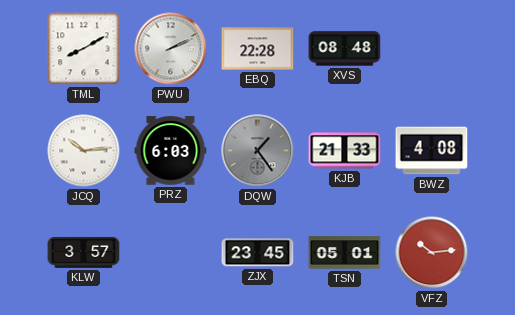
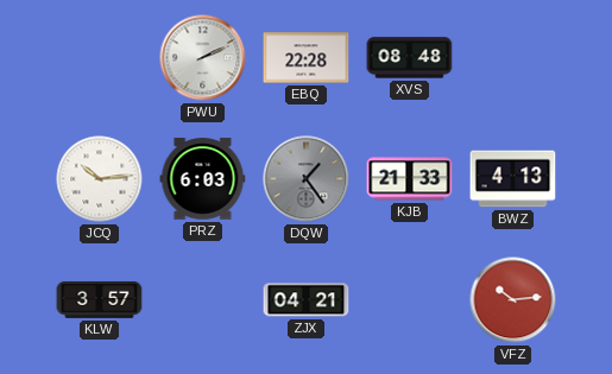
TML: 8:10 -> none
BWZ: 4:08 -> 4:13
ZJX: 23:45 -> 04:21
TSN: 05:01 -> none
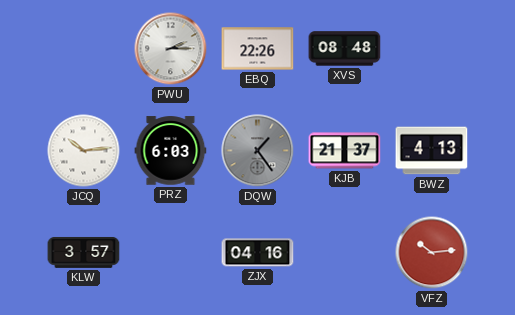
PWU: 2:11 -> 2:15
EBQ: 22:28 -> 22:26
KJB: 21:33 -> 21:37
ZJX: 04:21 -> 04:16
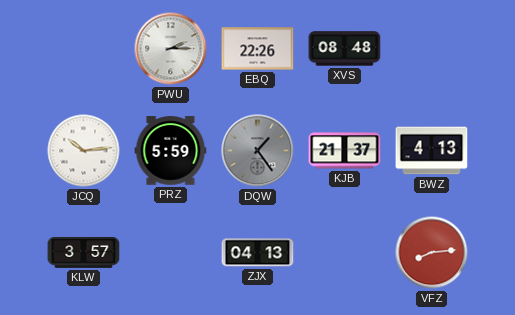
PRZ: 6:03 -> 5:59
ZJX: 04:16 -> 04:13
VFZ: 10:14 -> 8:14
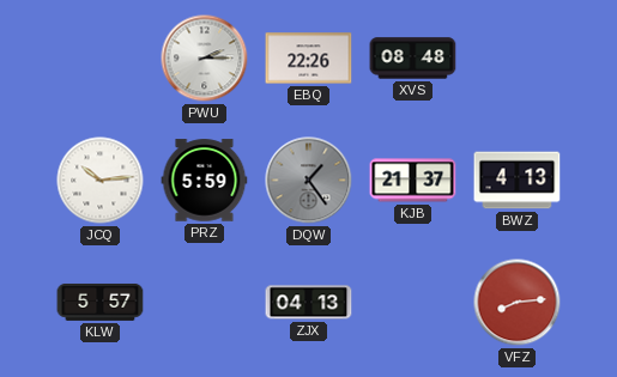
KLW: 3:57 -> 5:57
